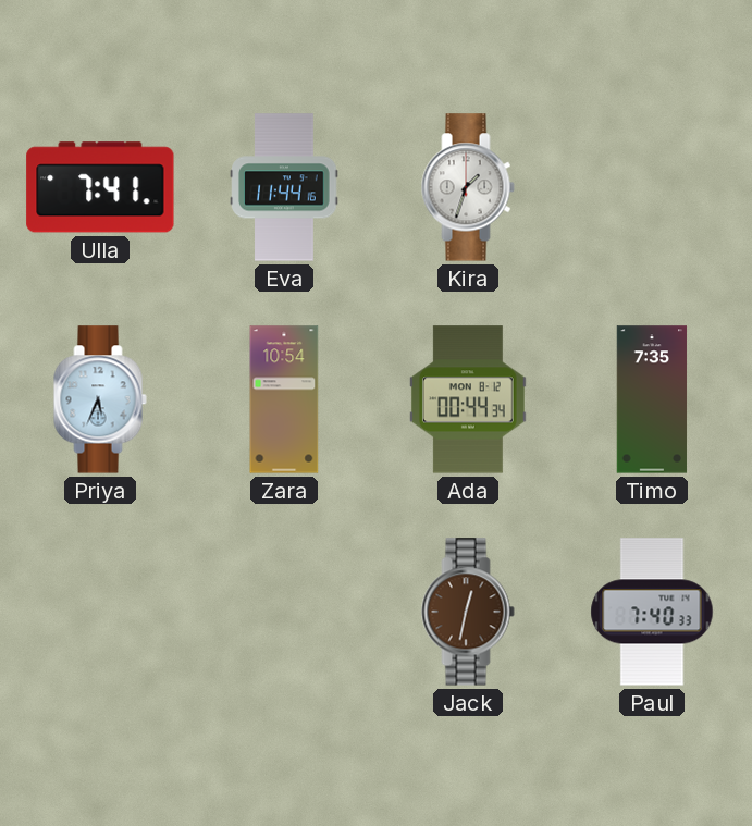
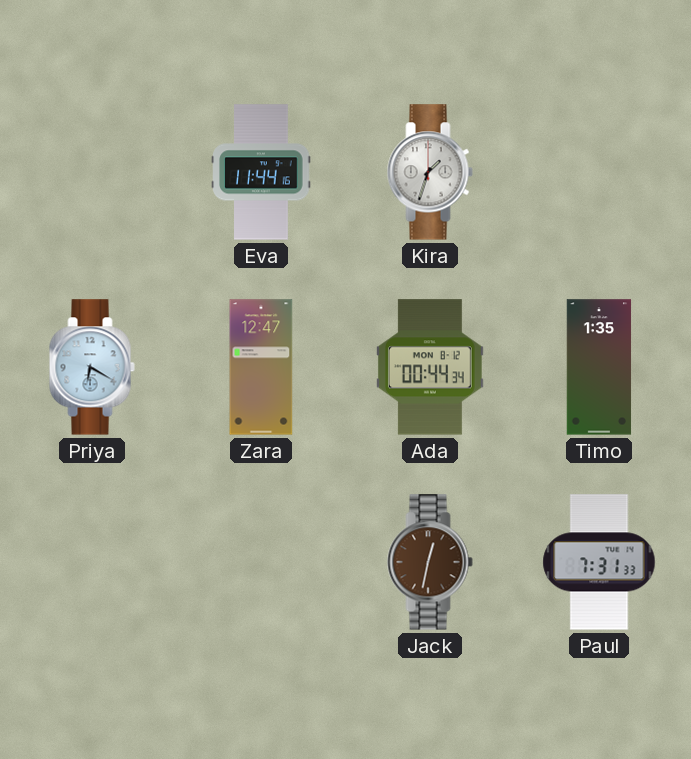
Ulla: 7:41 -> none
Priya: 5:34 -> 6:20
Zara: 10:54 -> 12:47
Timo: 7:35 -> 1:35
Paul: 7:40 -> 7:31
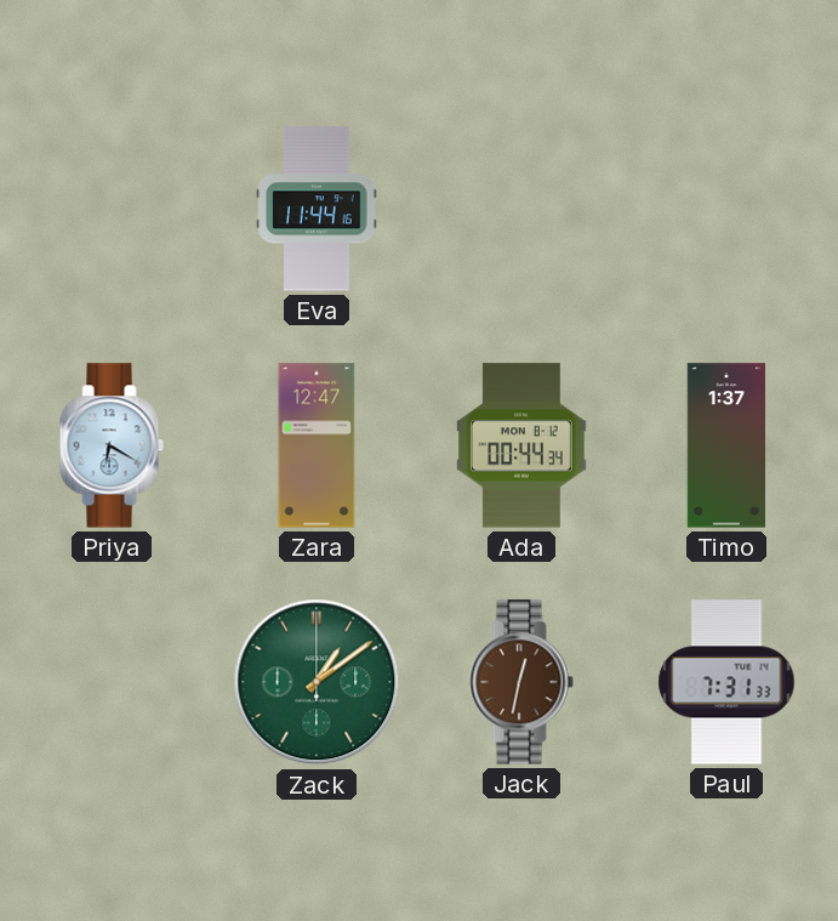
Kira: 1:33 -> none
Timo: 1:35 -> 1:37
Zack: none -> 1:09
